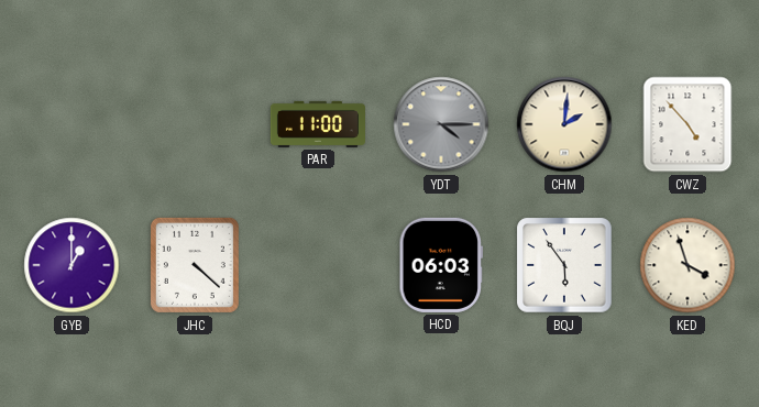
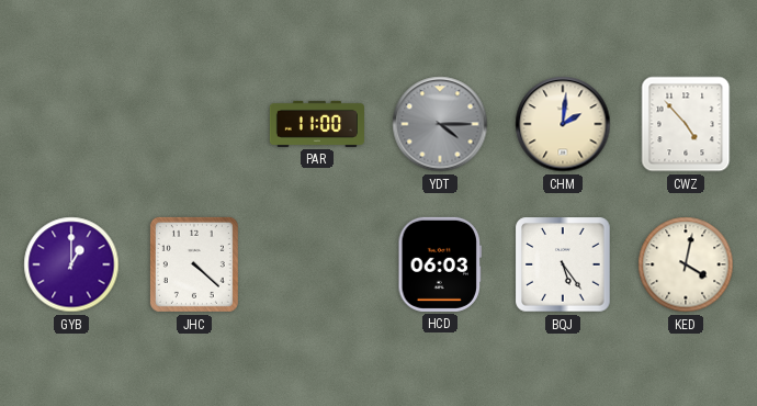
BQJ: 5:54 -> 5:24
KED: 3:57 -> 4:02
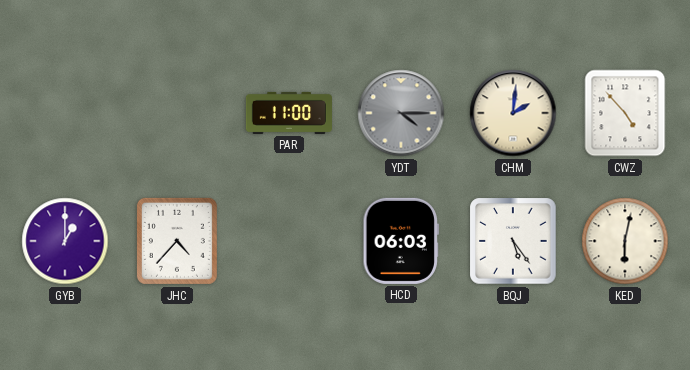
JHC: 4:22 -> 4:37
KED: 4:02 -> 6:02
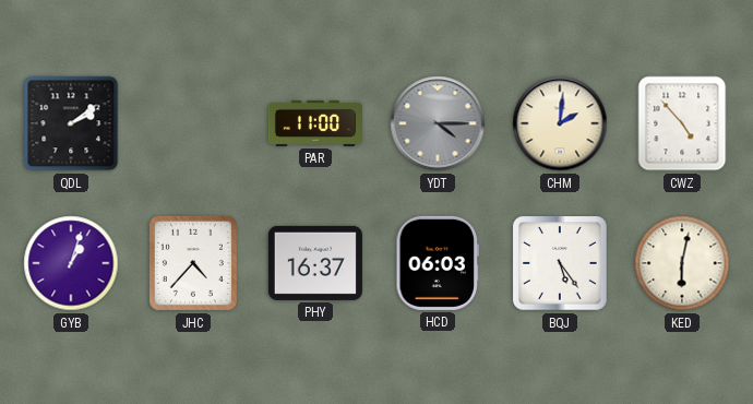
QDL: none -> 2:09
GYB: 1:00 -> 1:03
PHY: none -> 16:37
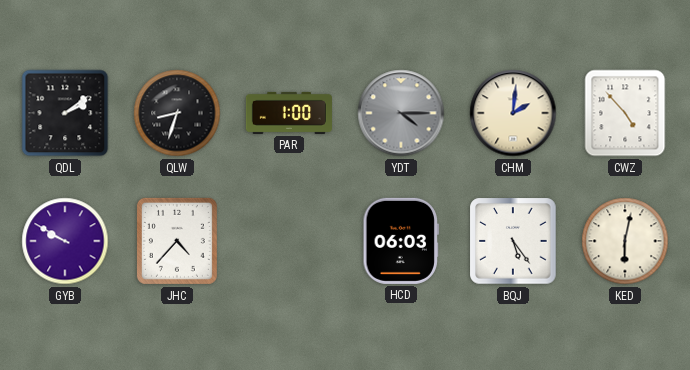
QLW: none -> 8:33
PAR: 11:00 -> 1:00
GYB: 1:03 -> 9:50
PHY: 16:37 -> none
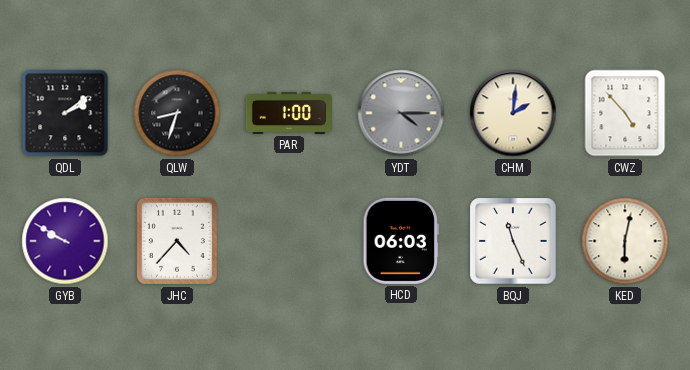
BQJ: 5:24 -> 11:26
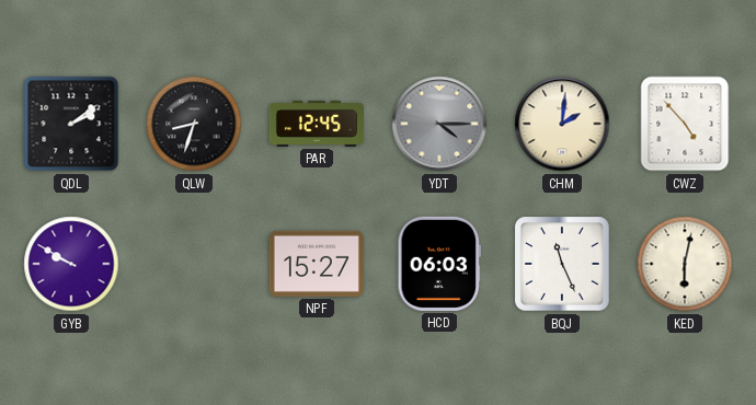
PAR: 1:00 -> 12:45
JHC: 4:37 -> none
NPF: none -> 15:27
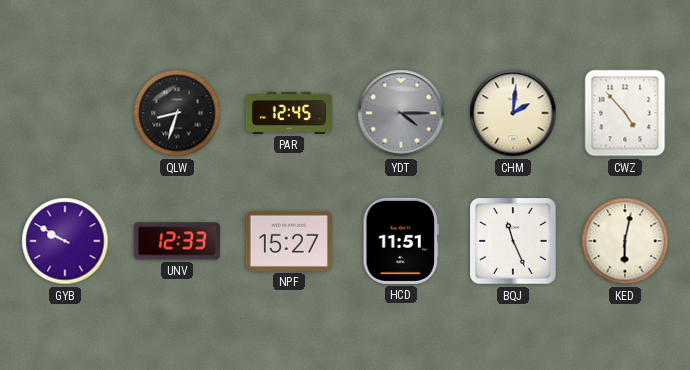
QDL: 2:09 -> none
UNV: none -> 12:33
HCD: 06:03 -> 11:51
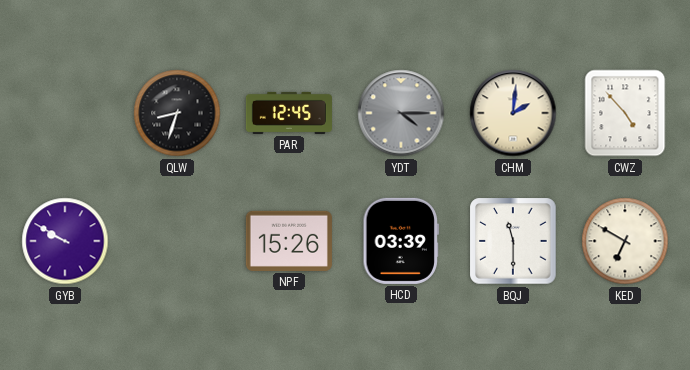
UNV: 12:33 -> none
NPF: 15:27 -> 15:26
HCD: 11:51 -> 03:39
BQJ: 11:26 -> 11:30
KED: 6:02 -> 6:50
